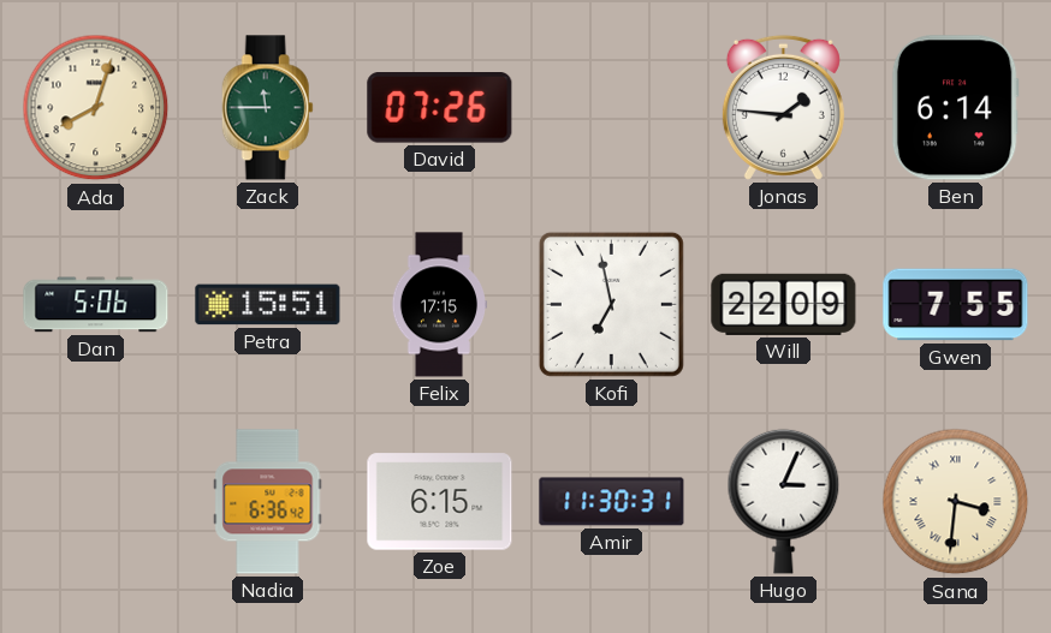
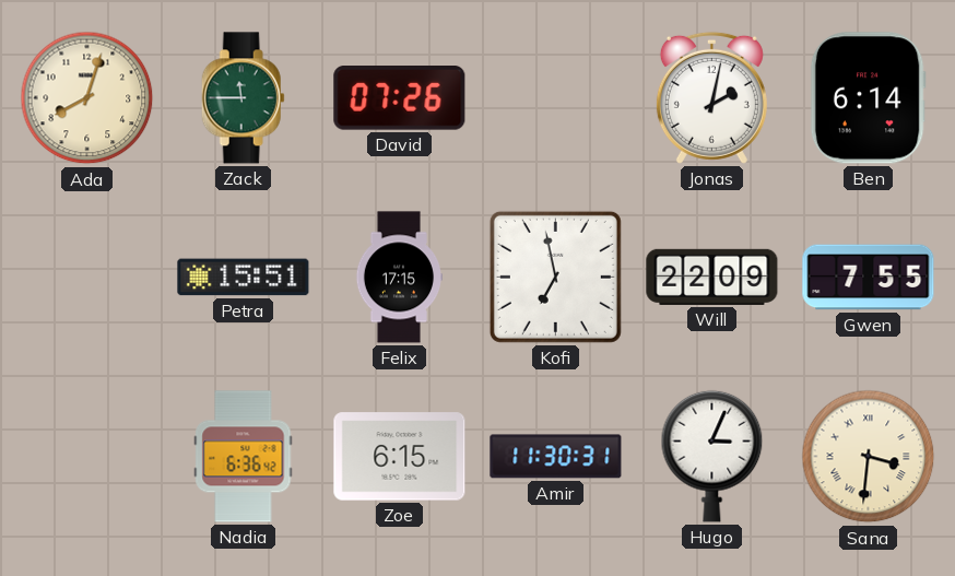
Jonas: 1:46 -> 2:02
Dan: 5:06 -> none
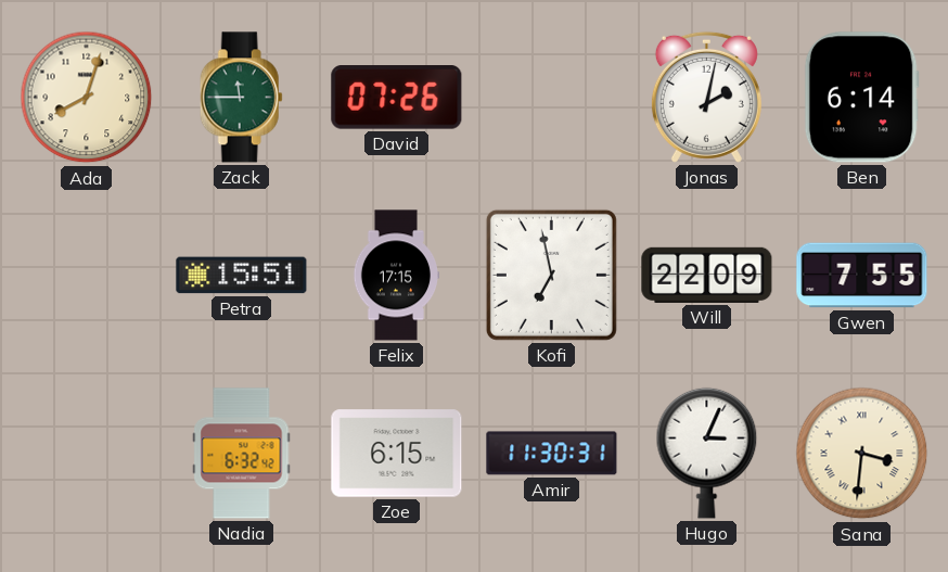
Nadia: 6:36 -> 6:32
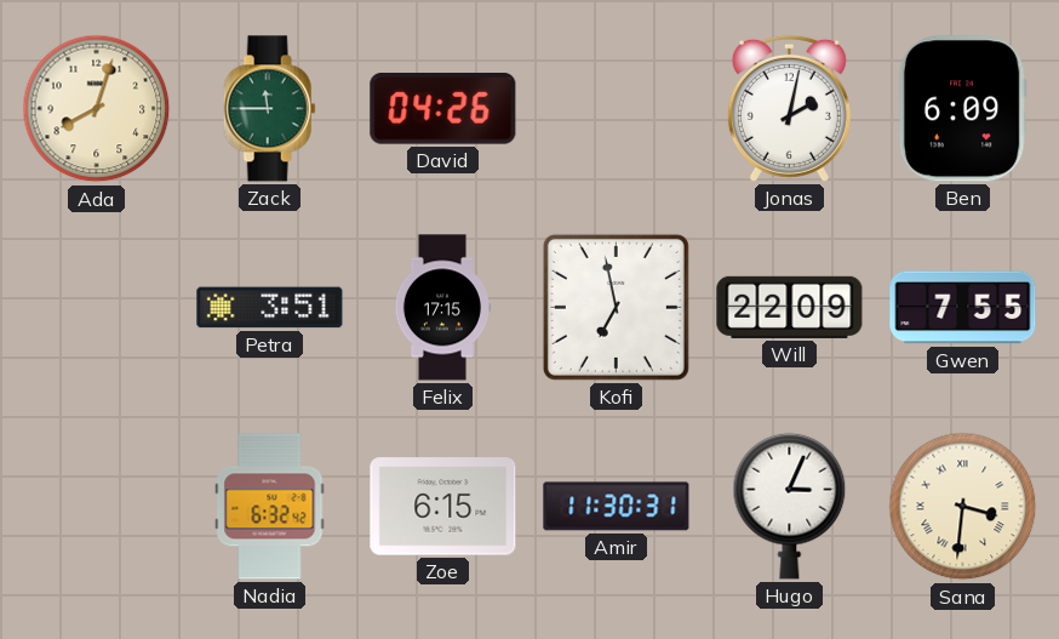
David: 07:26 -> 04:26
Ben: 6:14 -> 6:09
Petra: 15:51 -> 3:51
